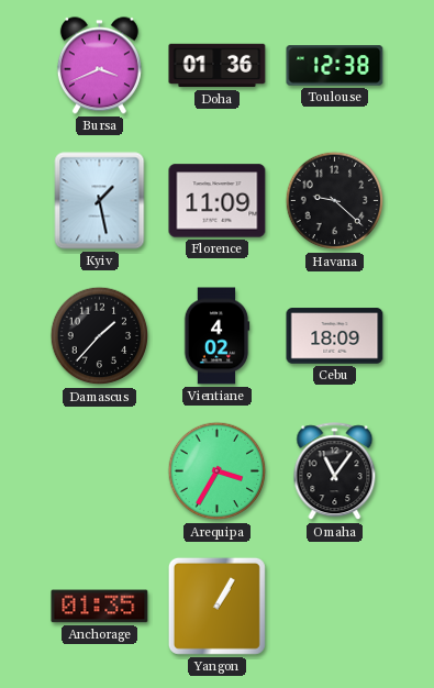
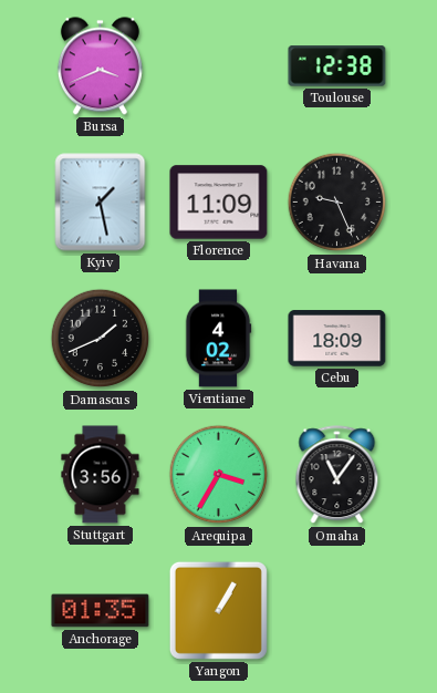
Doha: 01:36 -> none
Havana: 9:22 -> 9:26
Damascus: 1:37 -> 1:41
Stuttgart: none -> 3:56
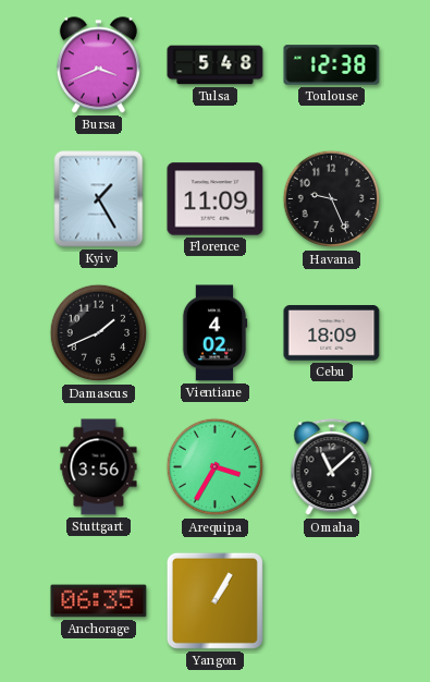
Tulsa: none -> 5:48
Kyiv: 1:28 -> 1:25
Omaha: 11:06 -> 11:08
Anchorage: 01:35 -> 06:35
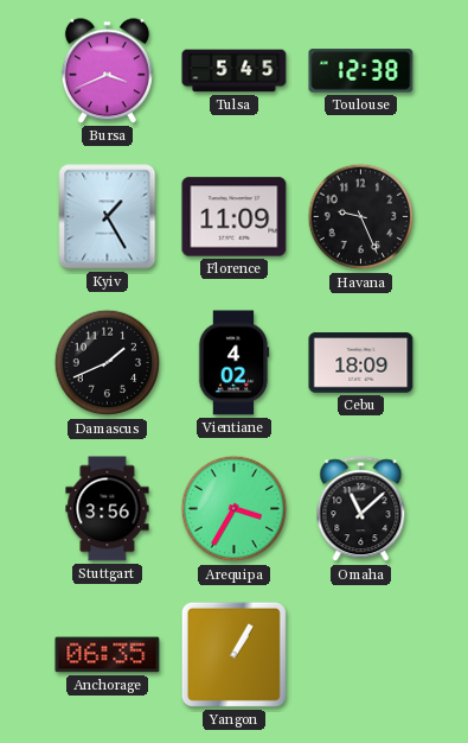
Tulsa: 5:48 -> 5:45
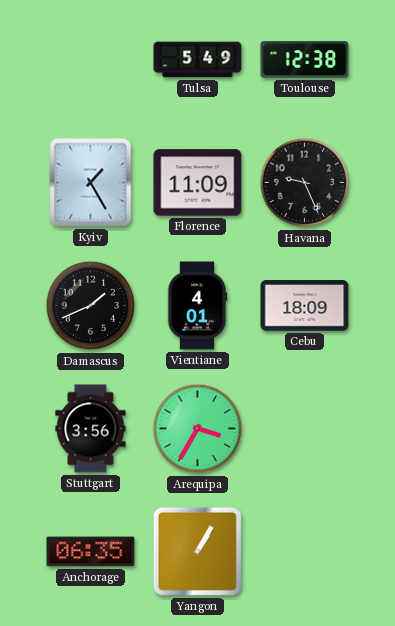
Bursa: 3:41 -> none
Tulsa: 5:45 -> 5:49
Vientiane: 4:02 -> 4:01
Omaha: 11:08 -> none
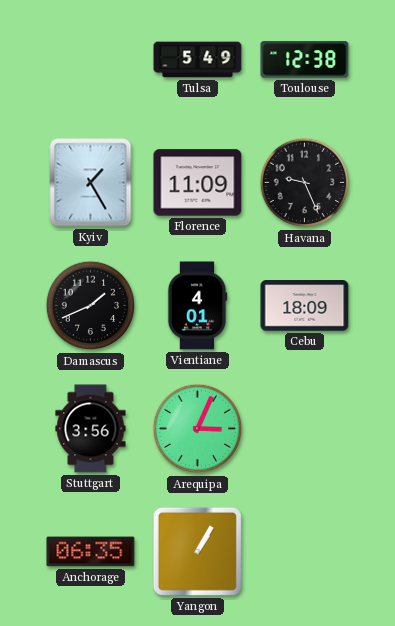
Arequipa: 3:35 -> 3:04
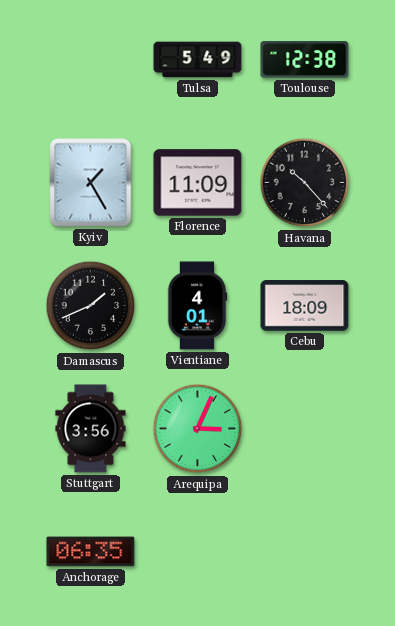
Havana: 9:26 -> 10:23
Yangon: 1:05 -> none
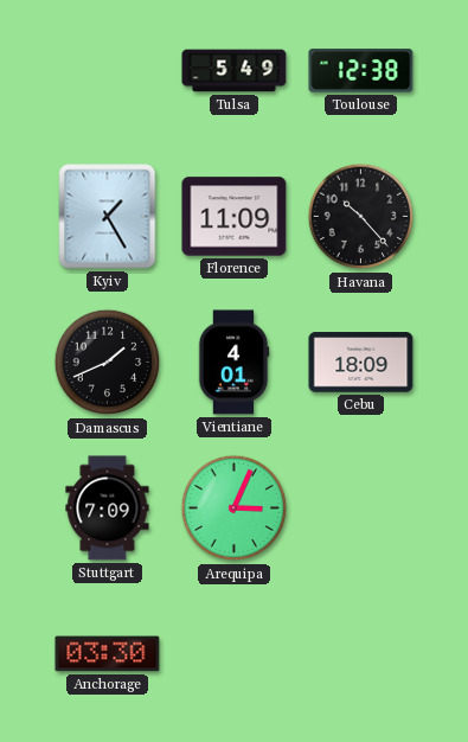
Stuttgart: 3:56 -> 7:09
Anchorage: 06:35 -> 03:30
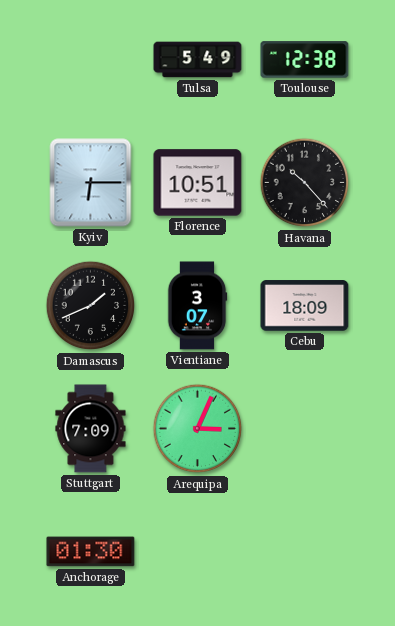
Kyiv: 1:25 -> 6:15
Florence: 11:09 -> 10:51
Vientiane: 4:01 -> 3:07
Anchorage: 03:30 -> 01:30
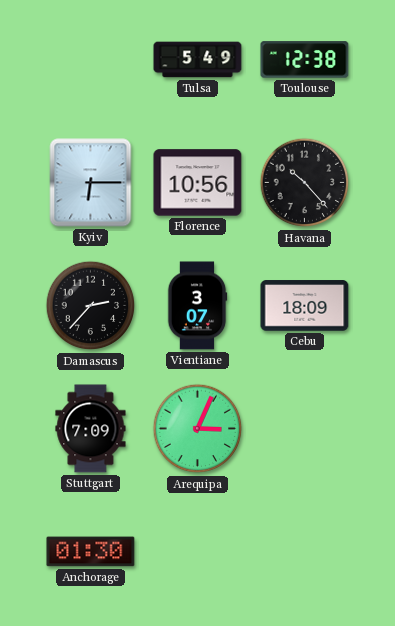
Florence: 10:51 -> 10:56
Damascus: 1:41 -> 2:37
